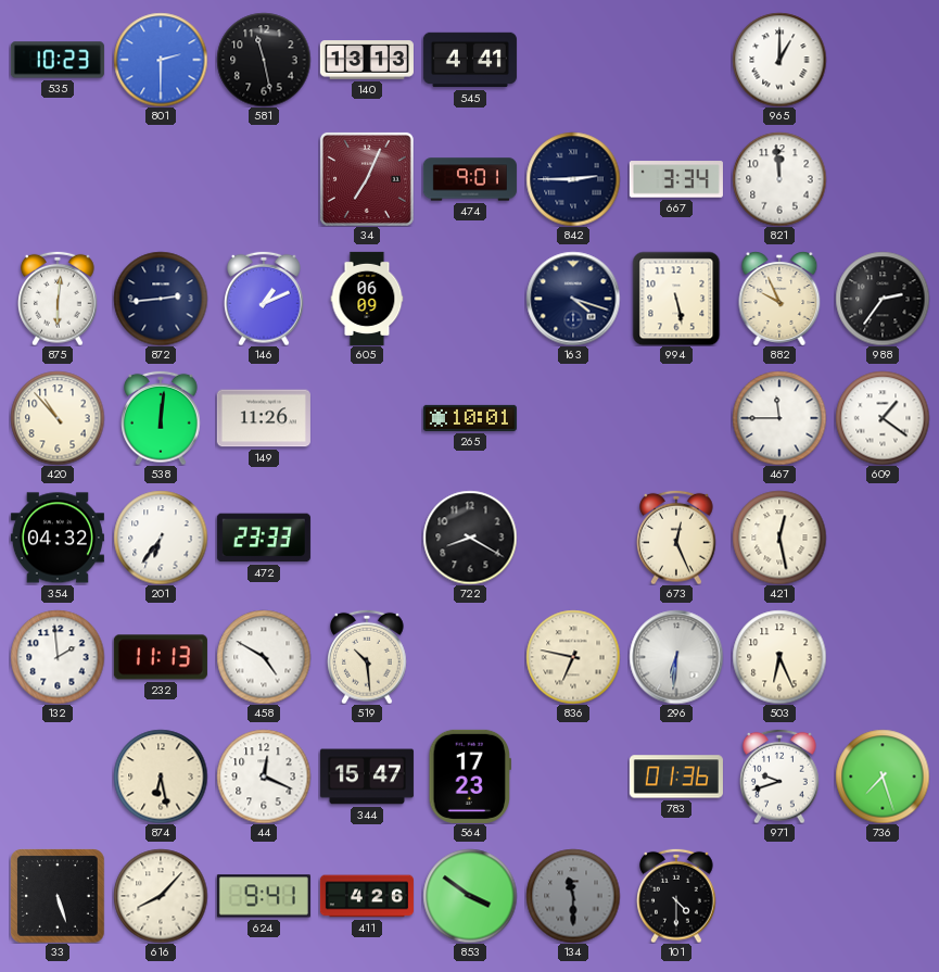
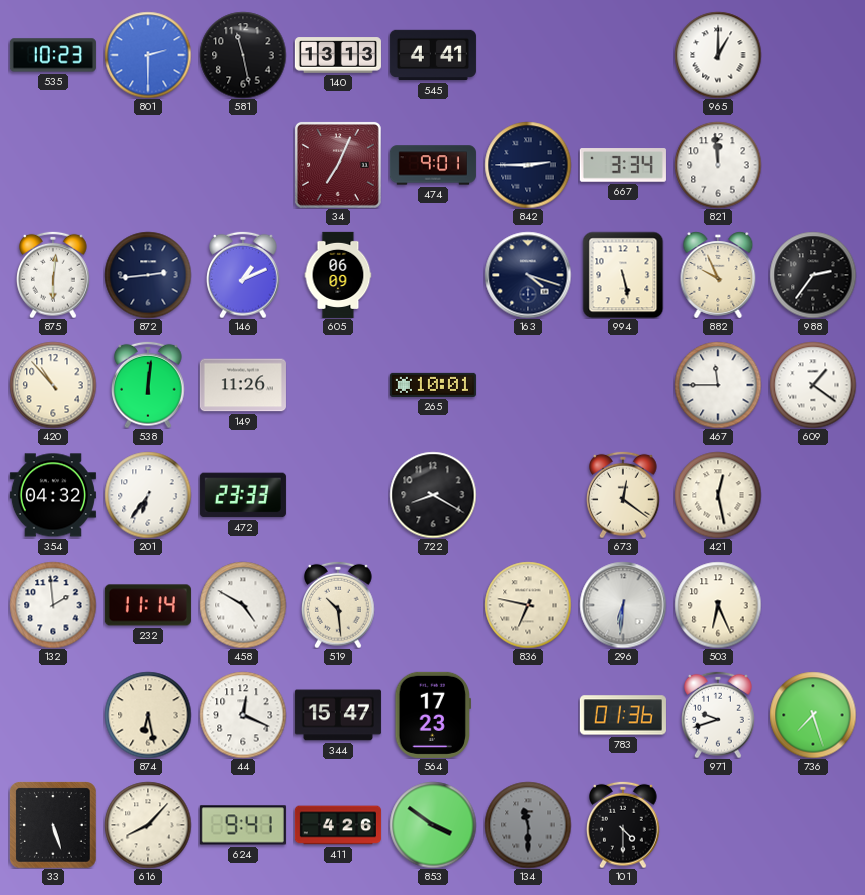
673: 12:26 -> 12:21
232: 11:13 -> 11:14
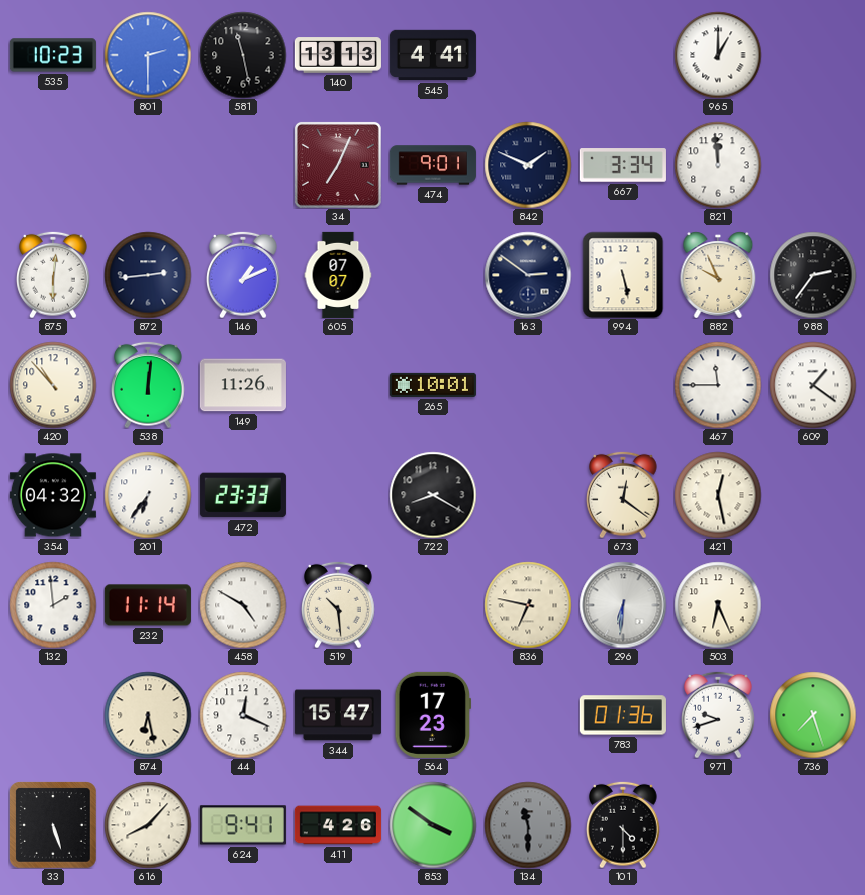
842: 2:45 -> 1:49
605: 06:09 -> 07:07
163: 4:18 -> 2:51
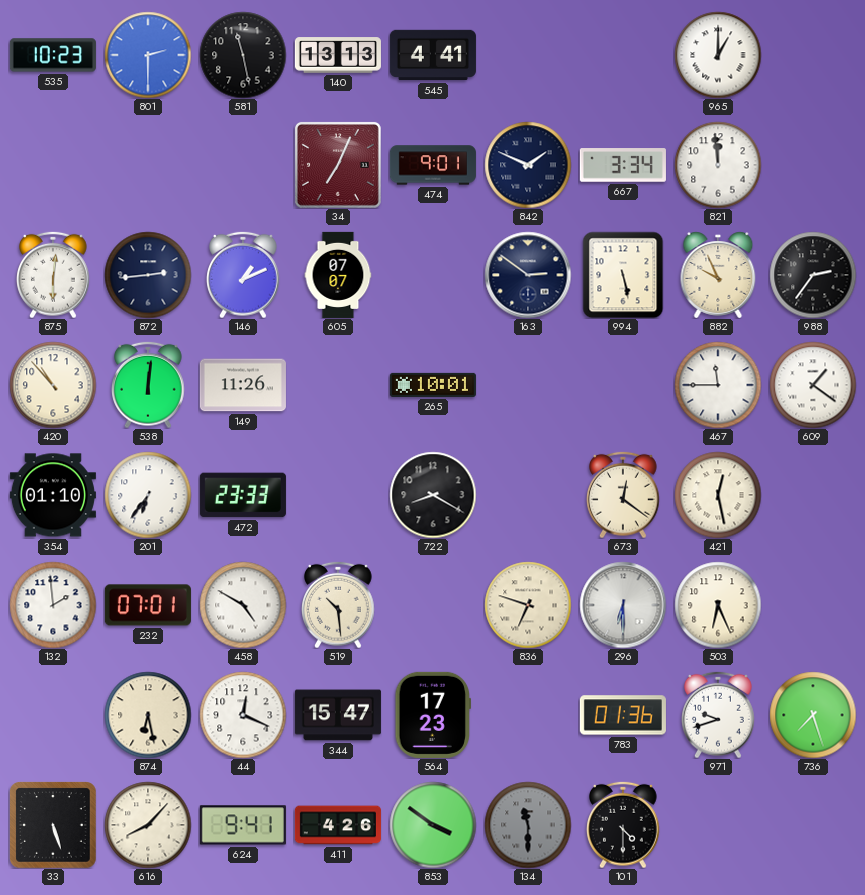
354: 04:32 -> 01:10
232: 11:14 -> 07:01
836: 6:47 -> 6:48
296: 6:31 -> 6:30
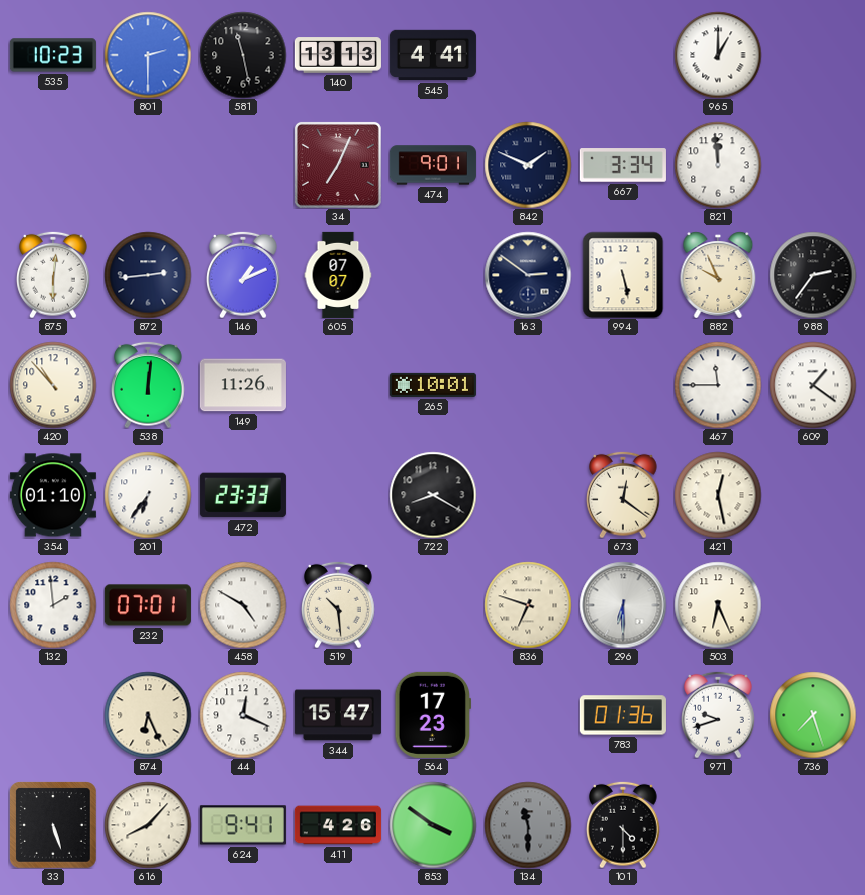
874: 6:28 -> 6:26
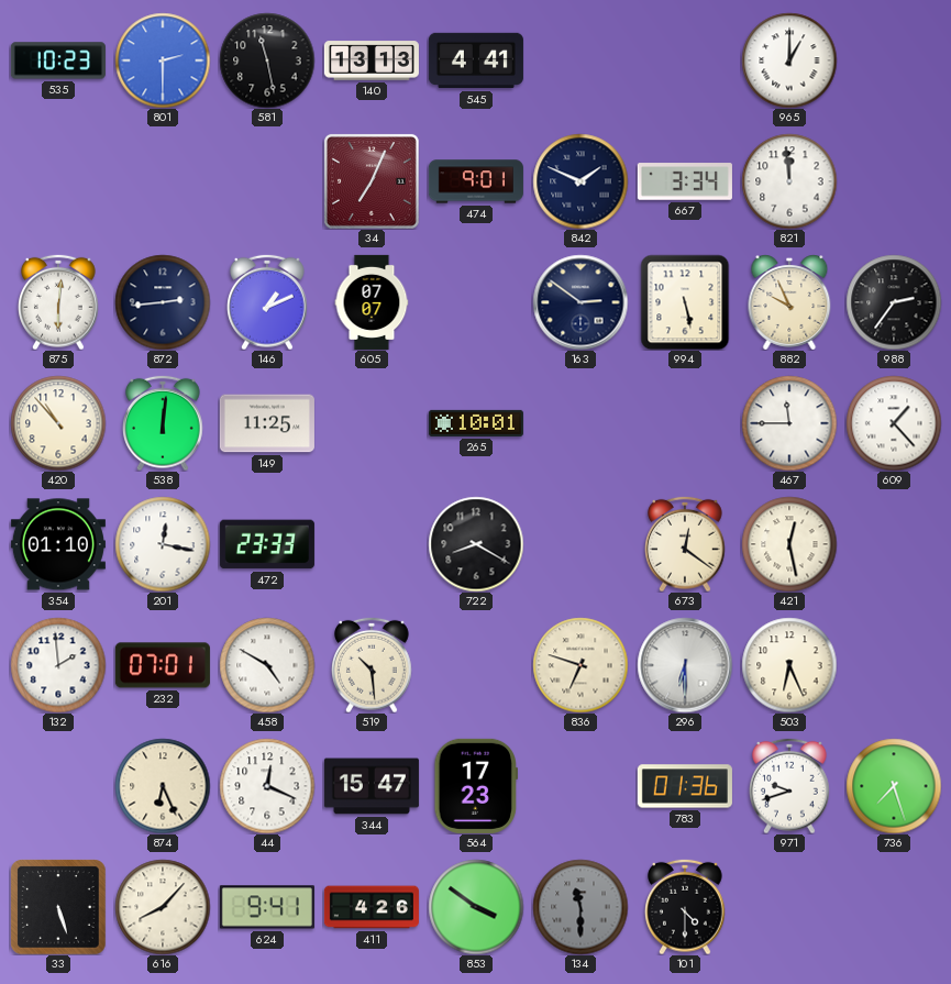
149: 11:26 -> 11:25
609: 1:21 -> 1:23
201: 6:36 -> 12:17
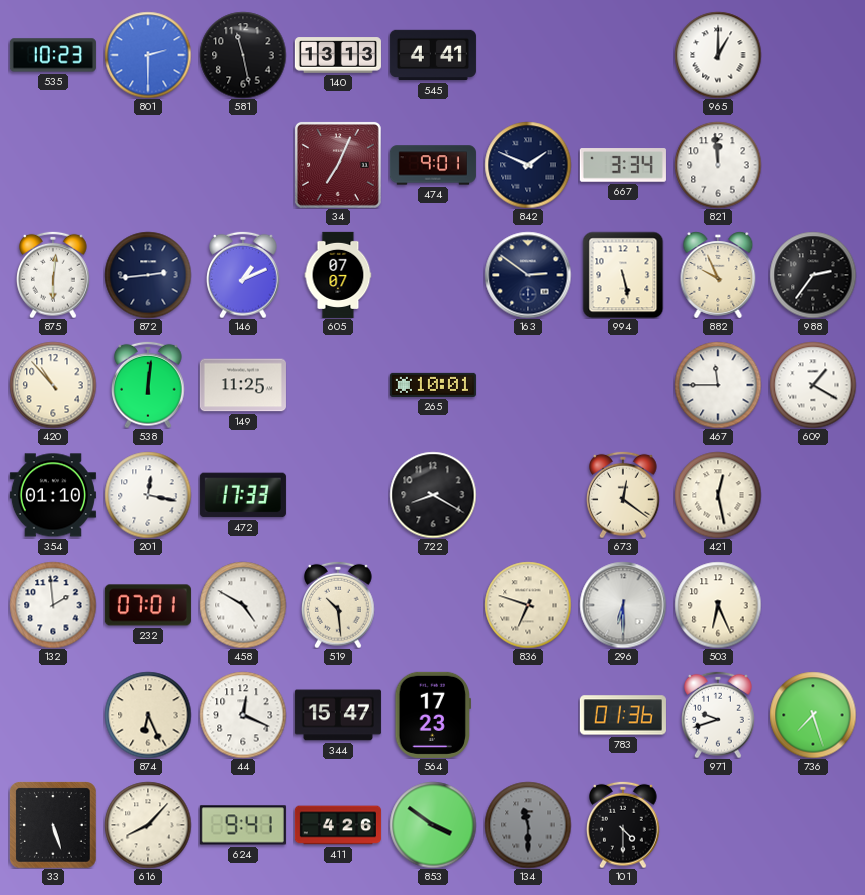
609: 1:23 -> 1:20
472: 23:33 -> 17:33
